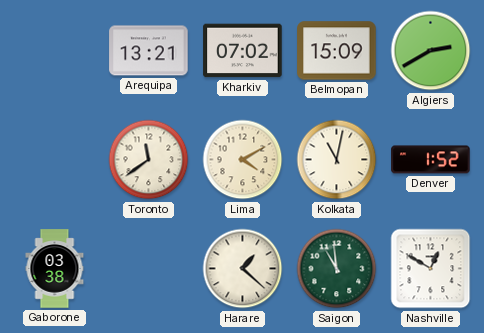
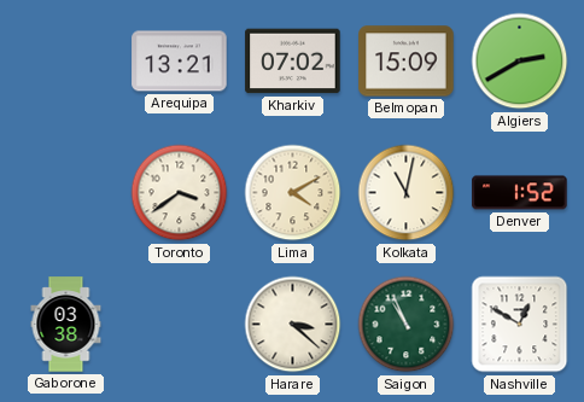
Toronto: 11:39 -> 3:39
Harare: 1:22 -> 3:22
Saigon: 10:59 -> 10:56
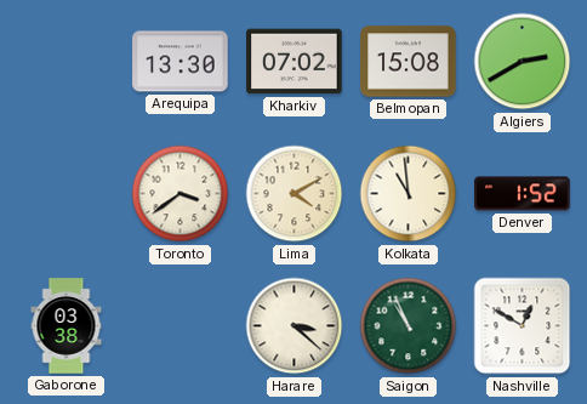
Arequipa: 13:21 -> 13:30
Belmopan: 15:09 -> 15:08
Kolkata: 11:02 -> 10:59
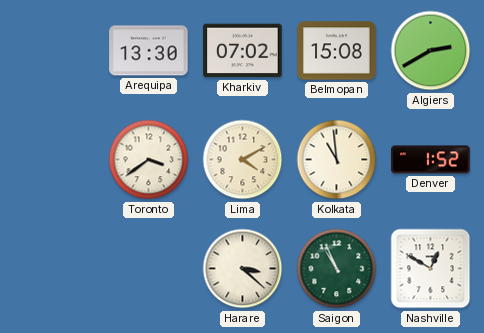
Gaborone: 03:38 -> none
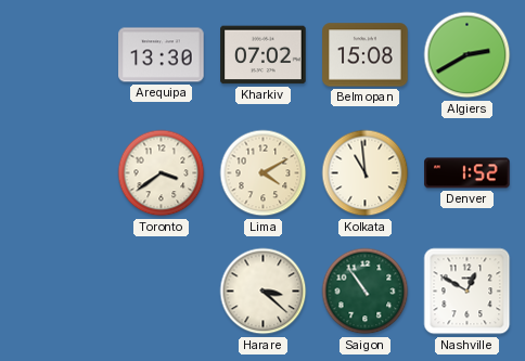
Saigon: 10:56 -> 10:54
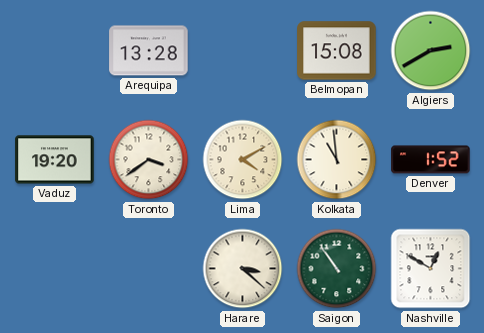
Arequipa: 13:30 -> 13:28
Kharkiv: 07:02 -> none
Vaduz: none -> 19:20
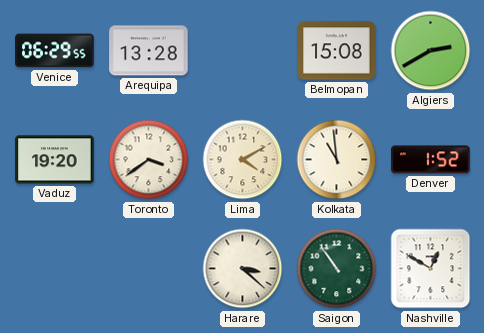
Venice: none -> 06:29
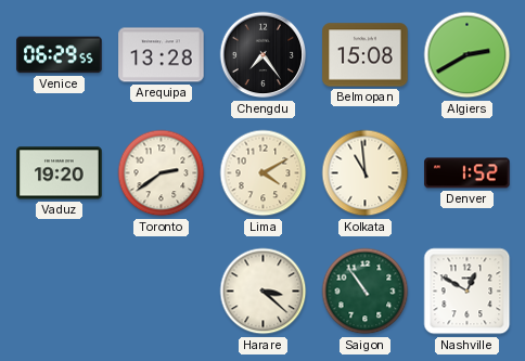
Chengdu: none -> 7:24
Toronto: 3:39 -> 2:39
